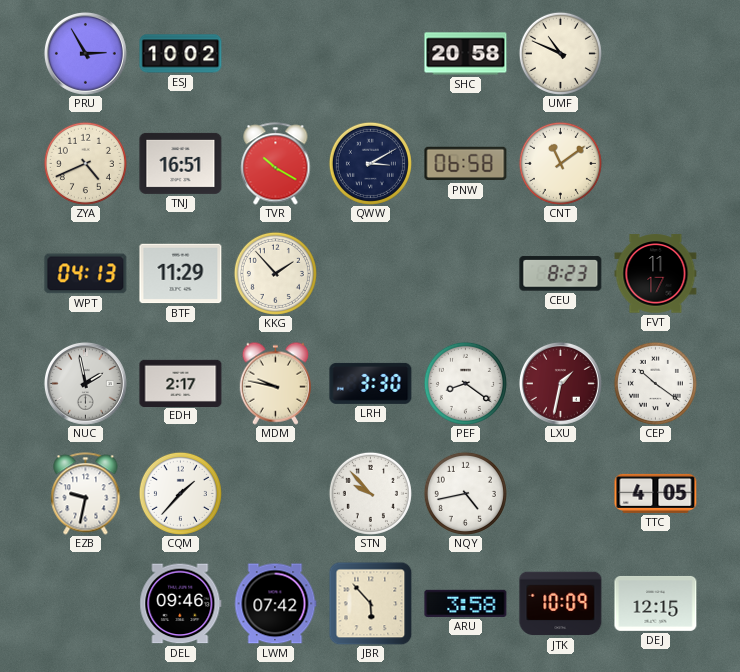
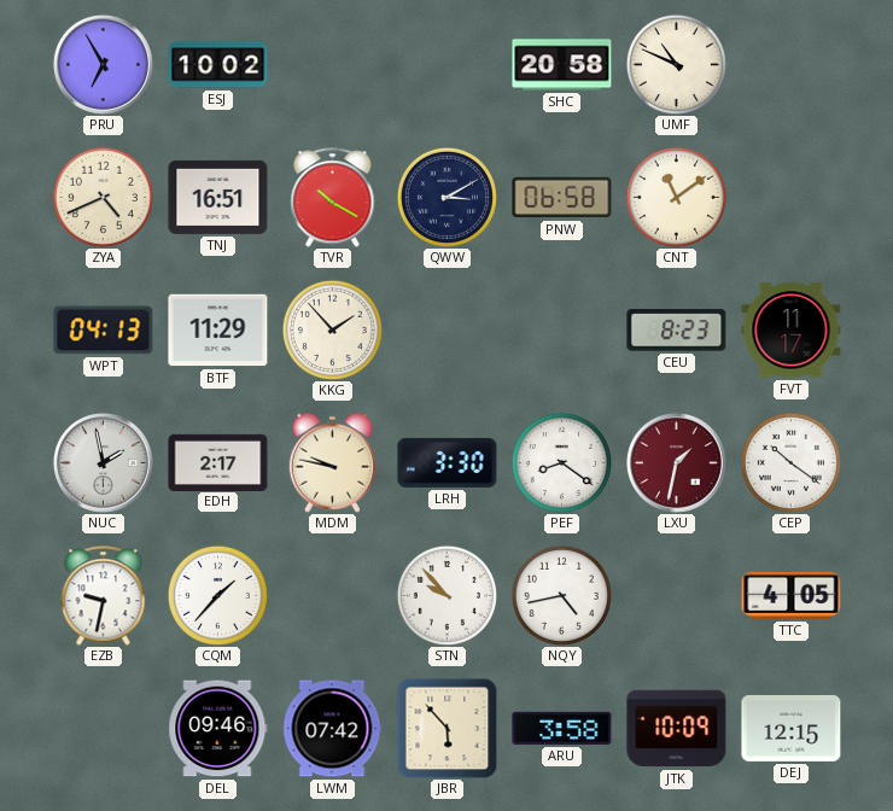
PRU: 2:55 -> 6:55
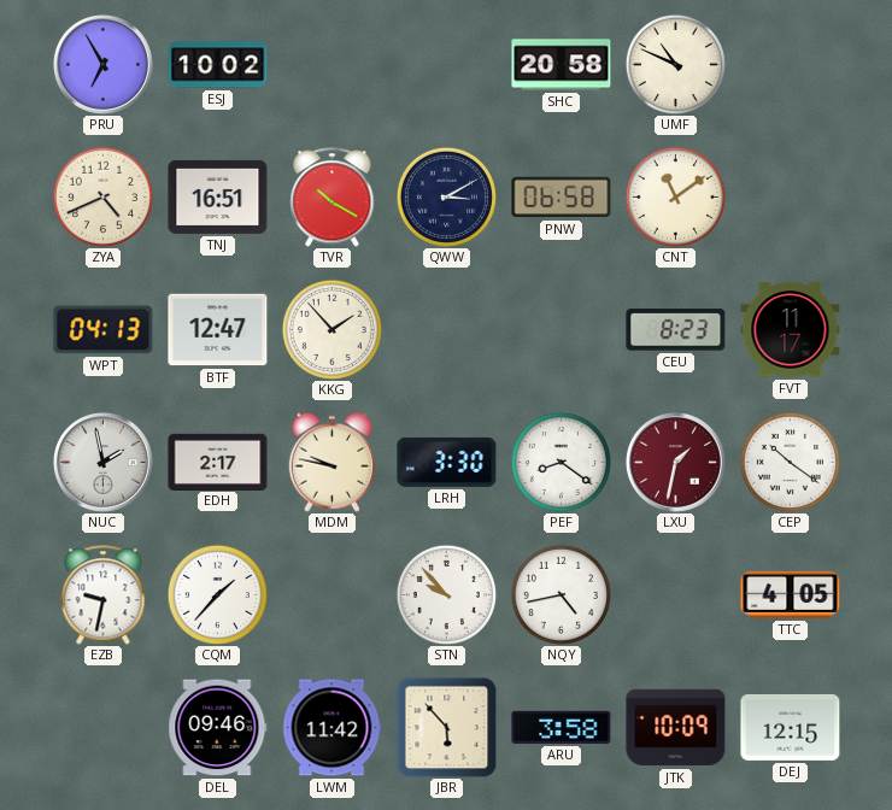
BTF: 11:29 -> 12:47
LWM: 07:42 -> 11:42
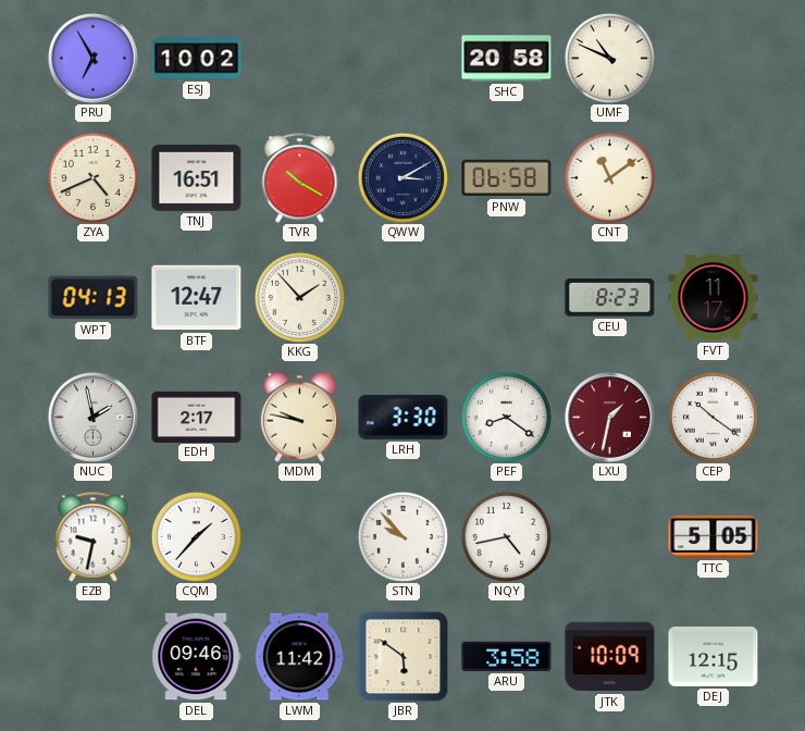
TTC: 4:05 -> 5:05
JBR: 5:53 -> 5:51
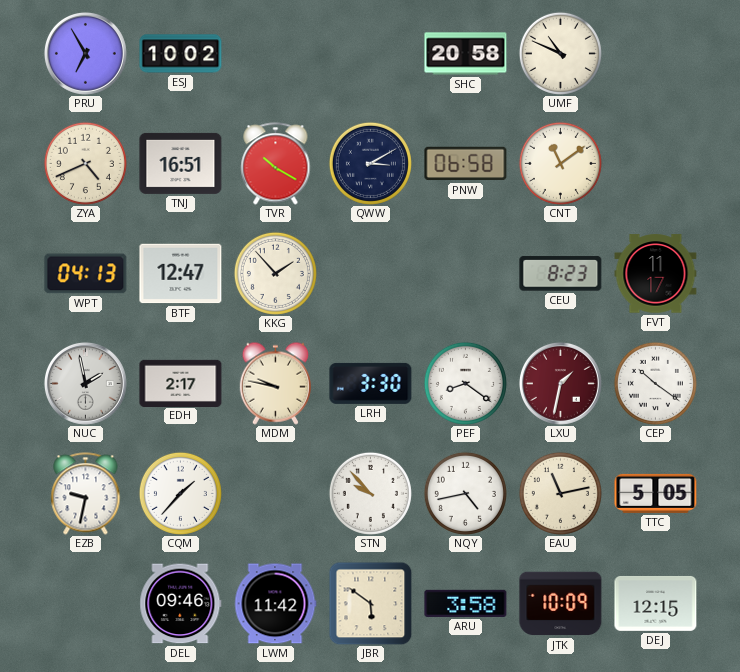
EAU: none -> 11:13
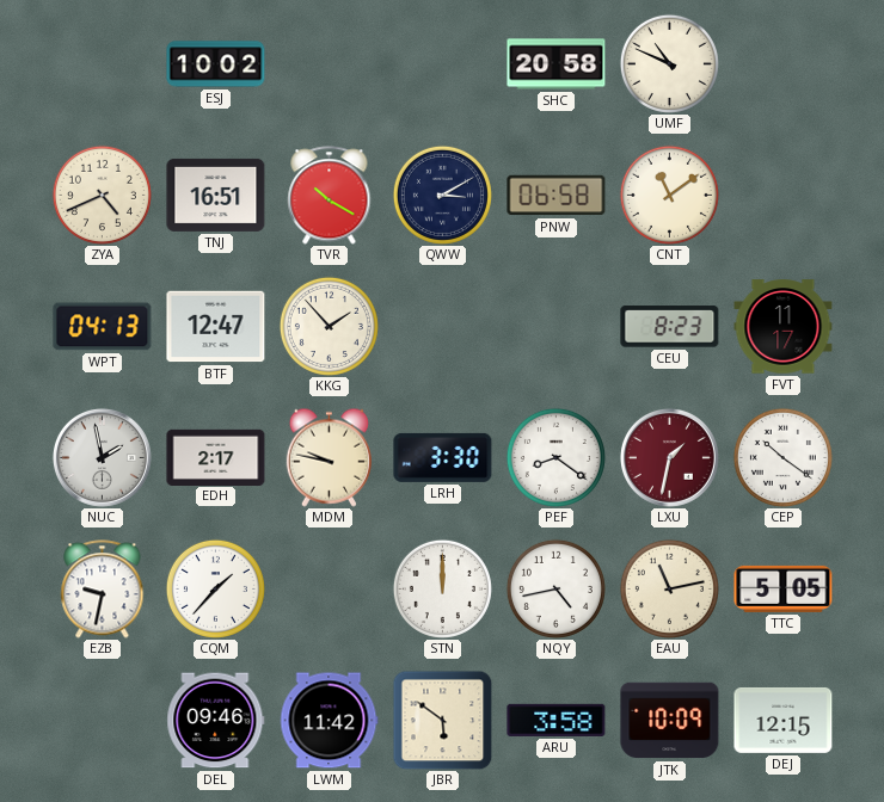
PRU: 6:55 -> none
STN: 9:53 -> 12:00
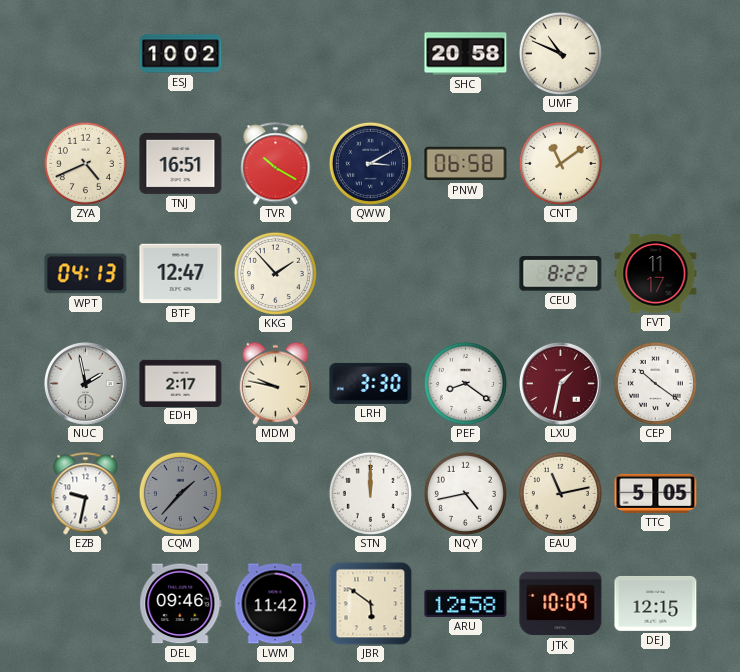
CEU: 8:23 -> 8:22
CQM dial: white -> grey
ARU: 3:58 -> 12:58
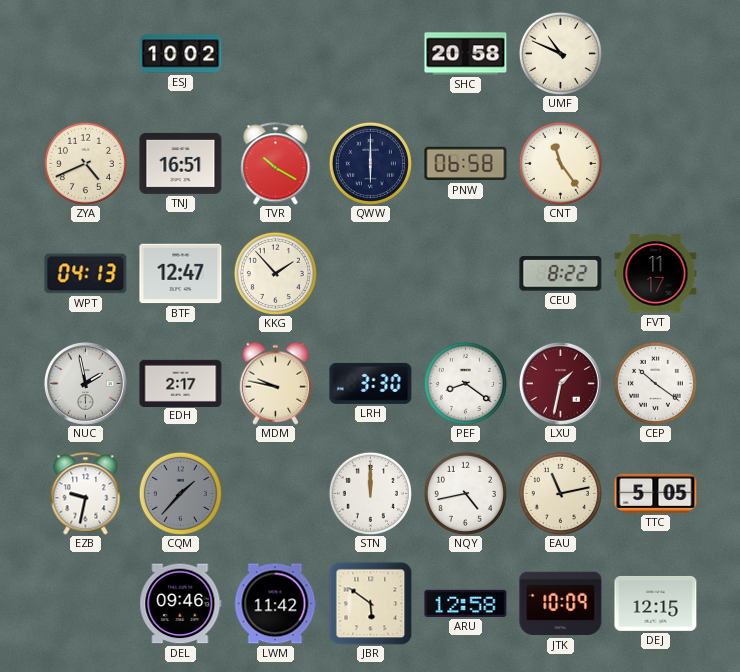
QWW: 3:10 -> 6:00
CNT: 11:09 -> 11:24
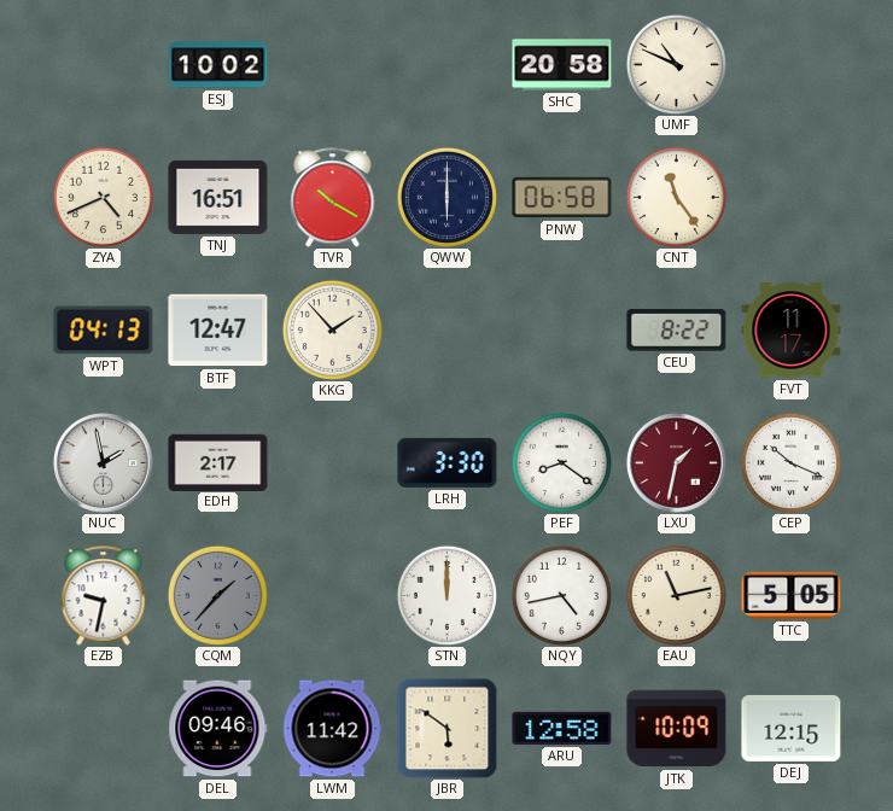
MDM: 9:47 -> none
CEP: 10:21 -> 10:19
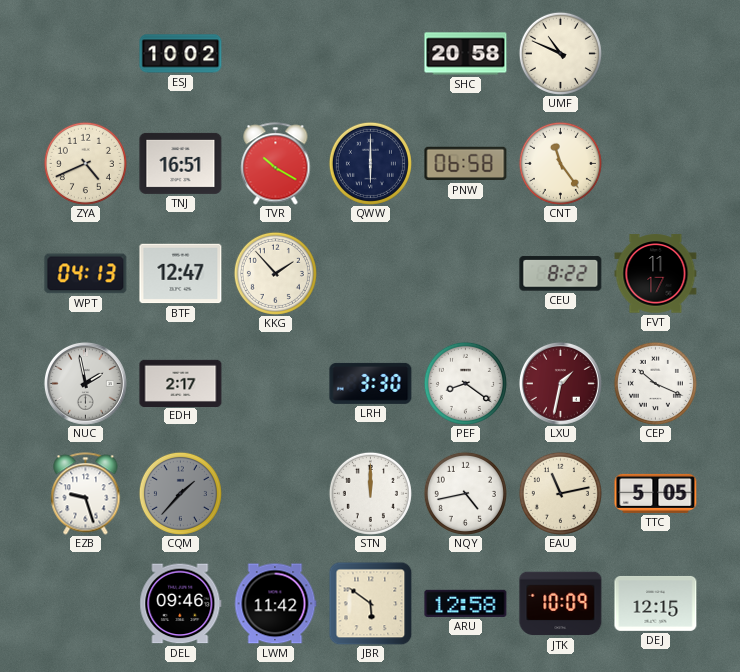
EZB: 9:32 -> 9:27
